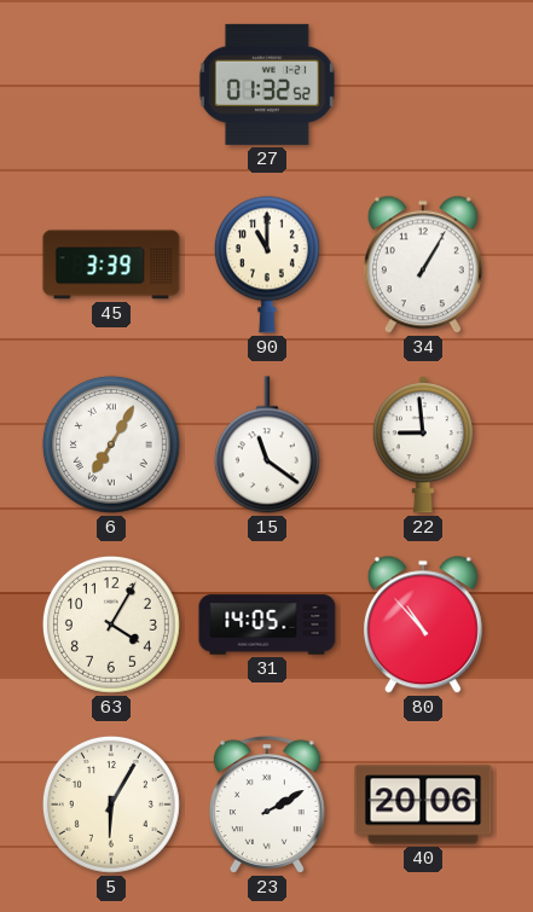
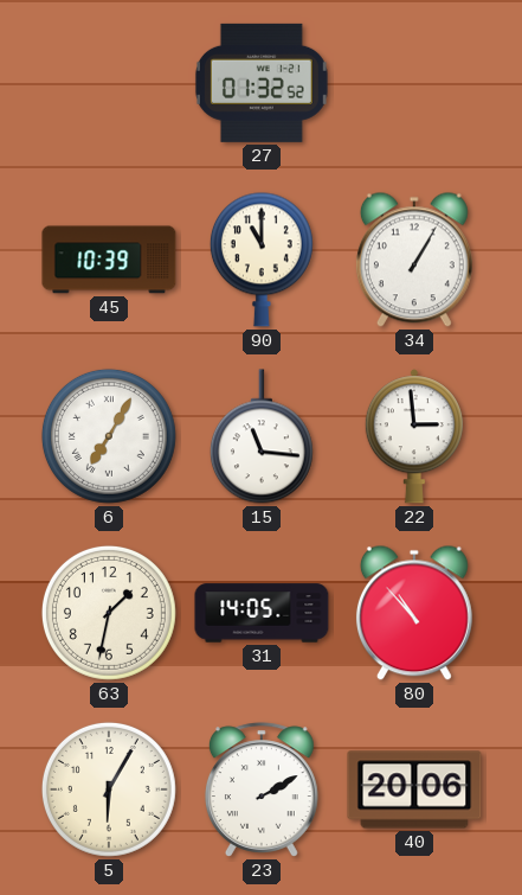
45: 3:39 -> 10:39
15: 11:21 -> 11:16
22: 8:59 -> 2:59
63: 4:05 -> 1:32
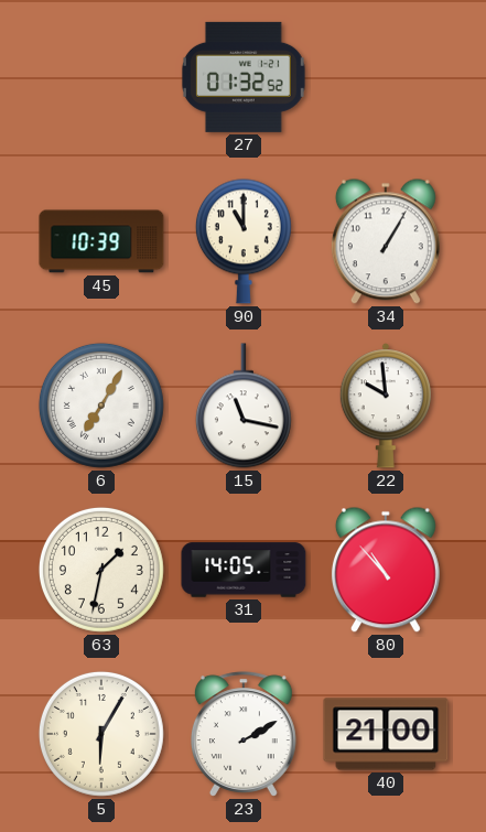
15: 11:16 -> 11:17
22: 2:59 -> 9:59
40: 20:06 -> 21:00
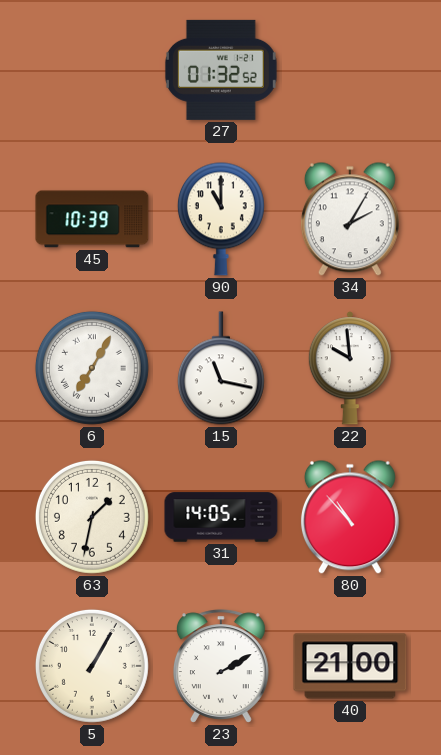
34: 1:05 -> 2:05
5: 6:05 -> 1:05
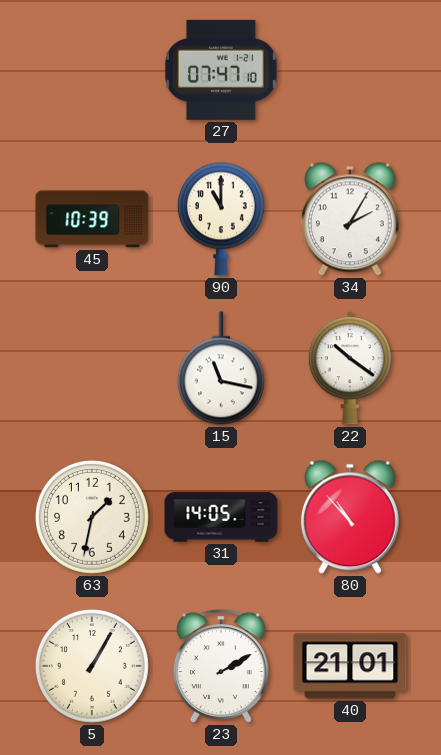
27: 01:32 -> 07:47
6: 7:05 -> none
22: 9:59 -> 10:21
40: 21:00 -> 21:01
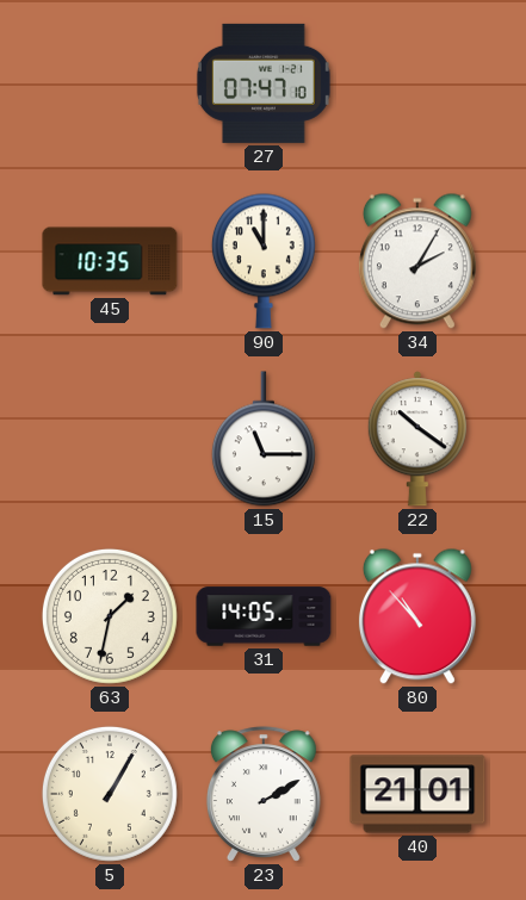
45: 10:39 -> 10:35
15: 11:17 -> 11:15
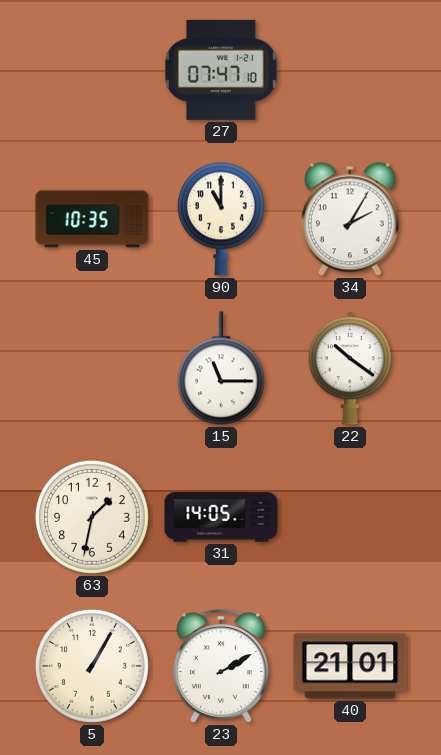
80: 10:53 -> none
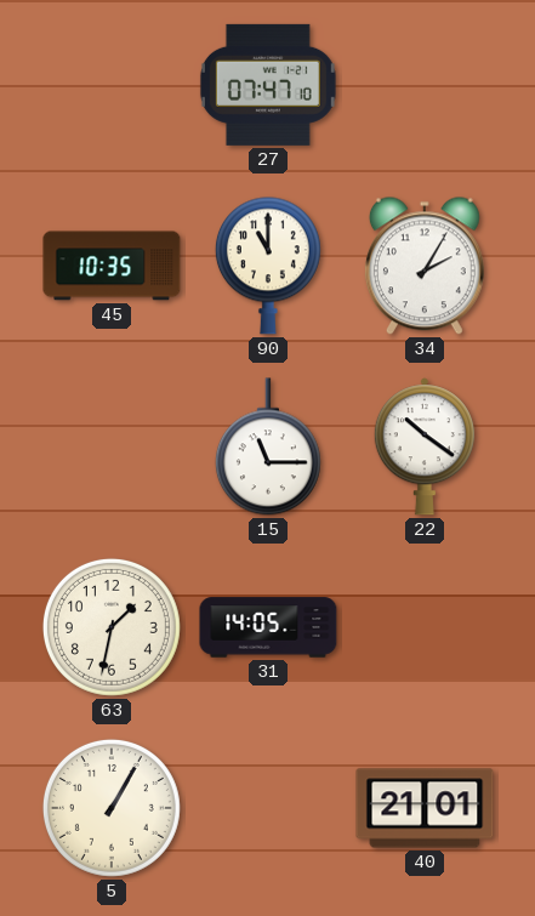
23: 2:10 -> none
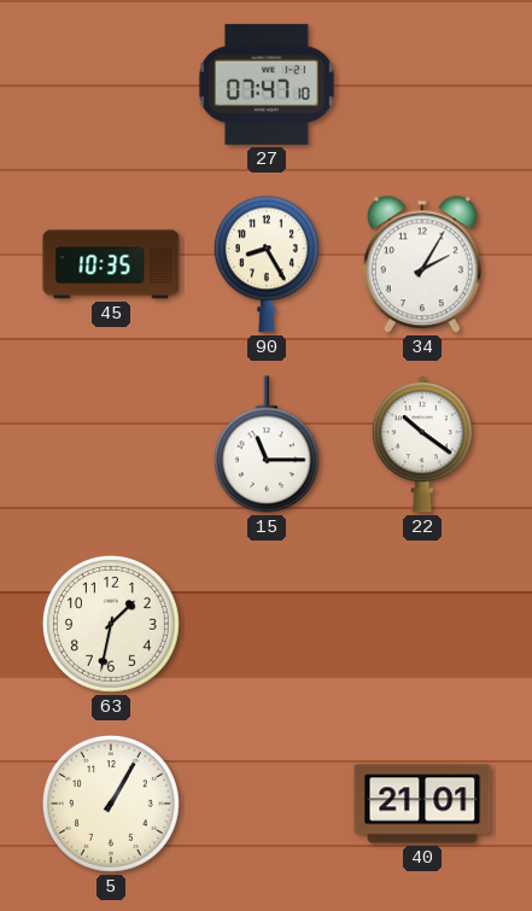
90: 11:00 -> 8:25
31: 14:05 -> none
